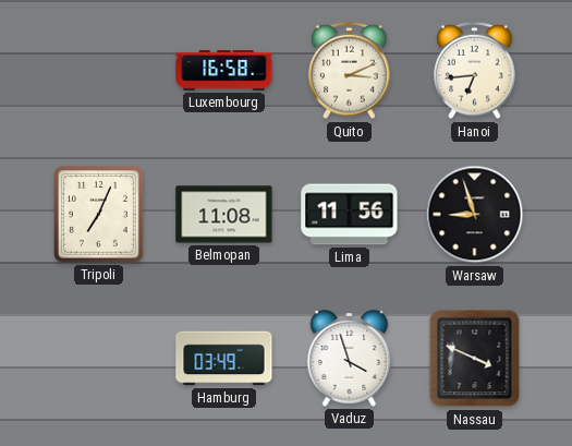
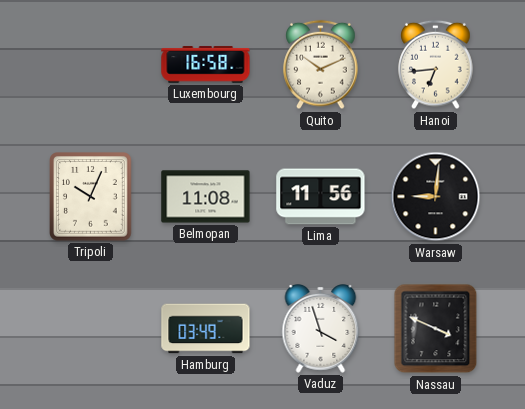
Quito: 3:11 -> 10:11
Tripoli: 7:04 -> 10:04
Warsaw: 8:57 -> 9:01
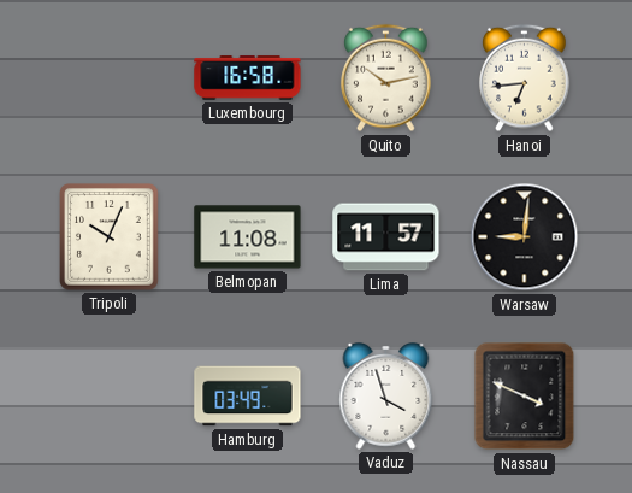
Quito: 10:11 -> 10:13
Lima: 11:56 -> 11:57
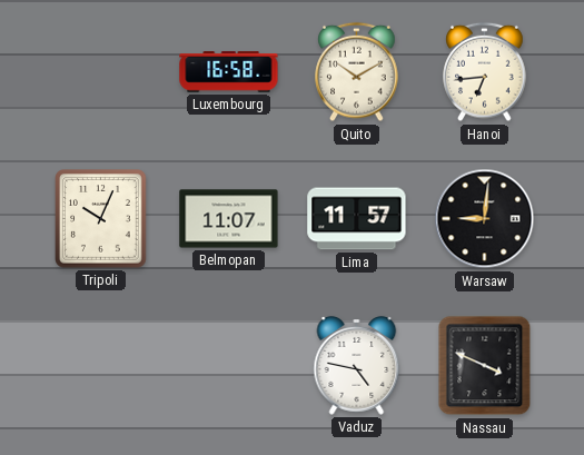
Quito: 10:13 -> 10:10
Belmopan: 11:08 -> 11:07
Hamburg: 03:49 -> none
Vaduz: 3:57 -> 4:47
